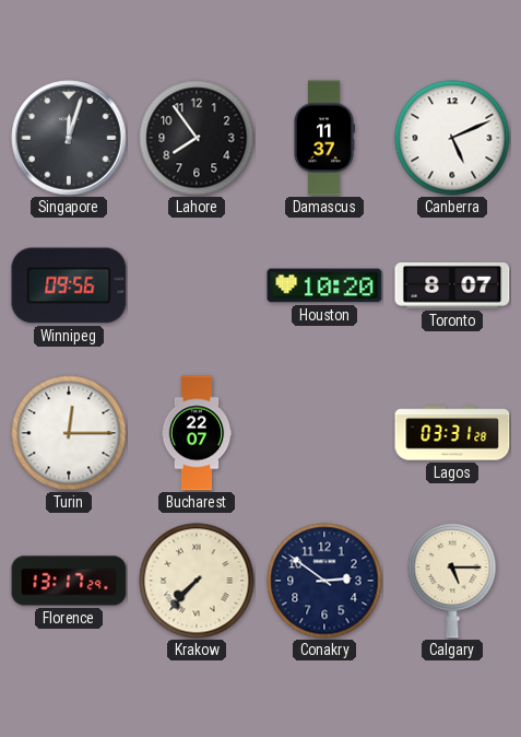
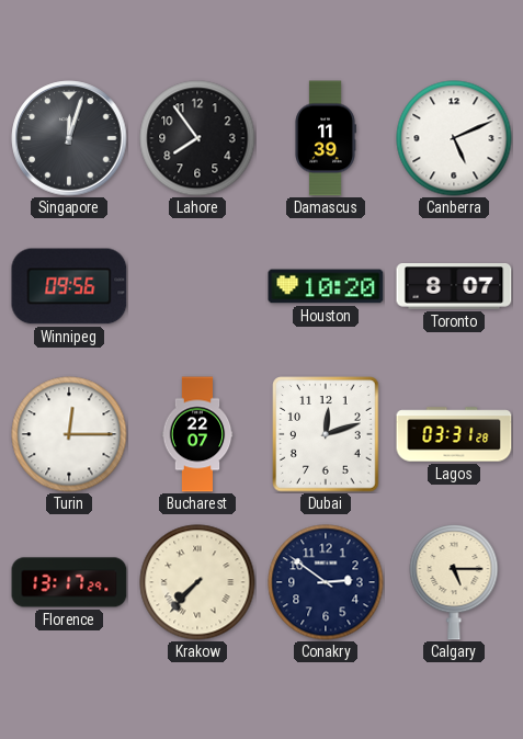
Damascus: 11:37 -> 11:39
Dubai: none -> 12:12
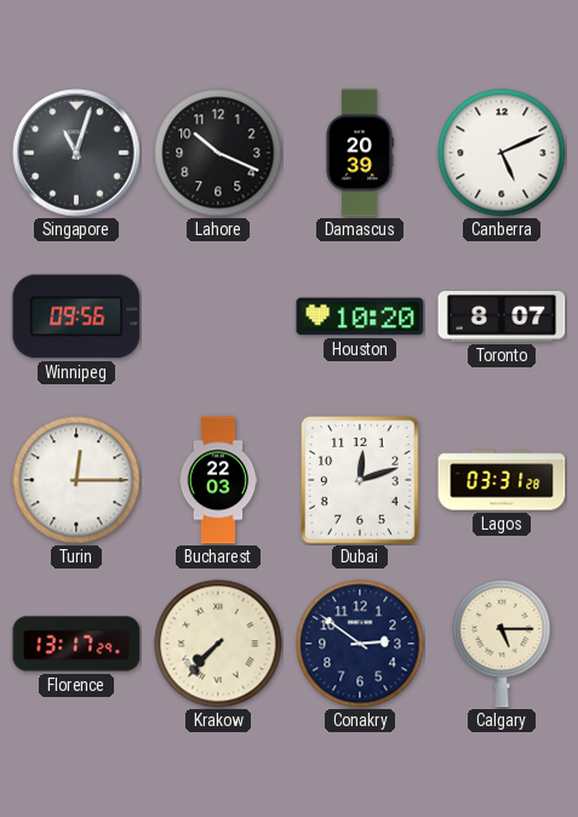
Singapore: 12:03 -> 11:03
Lahore: 7:54 -> 10:19
Damascus: 11:39 -> 20:39
Bucharest: 22:07 -> 22:03
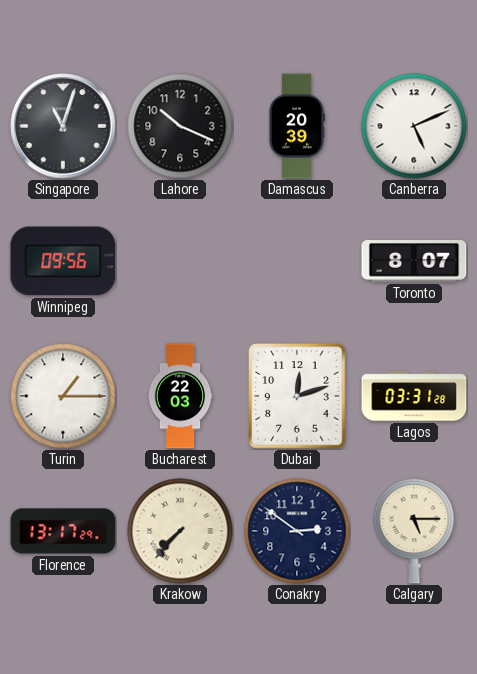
Houston: 10:20 -> none
Turin: 12:15 -> 1:15
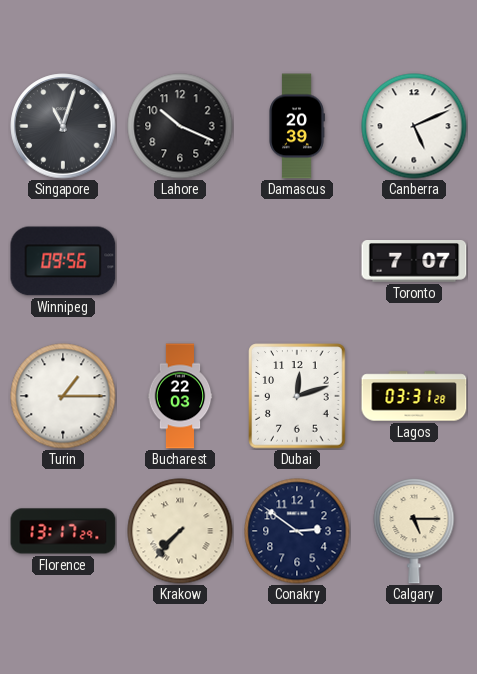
Toronto: 8:07 -> 7:07
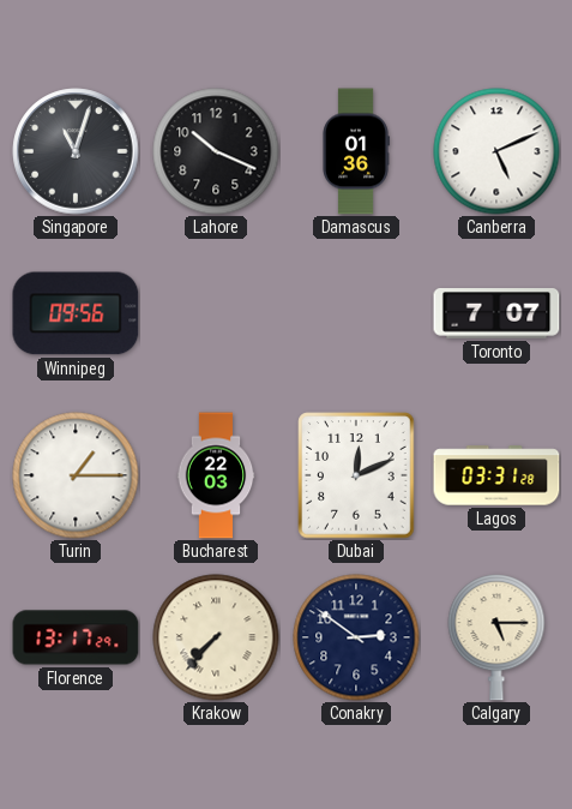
Damascus: 20:39 -> 01:36
Dubai: 12:12 -> 12:11
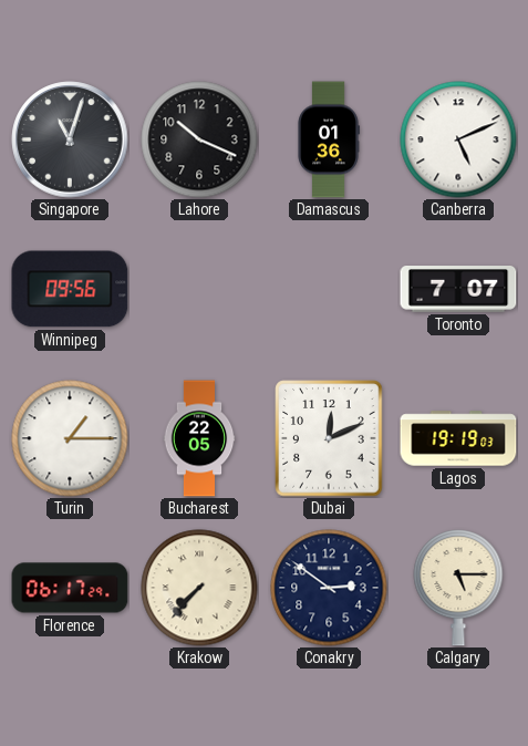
Bucharest: 22:03 -> 22:05
Lagos: 03:31 -> 19:19
Florence: 13:17 -> 06:17
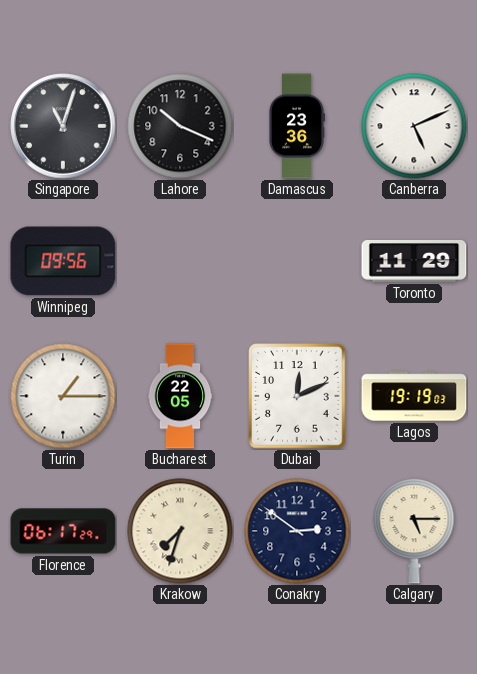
Damascus: 01:36 -> 23:36
Toronto: 7:07 -> 11:29
Krakow: 7:37 -> 7:33
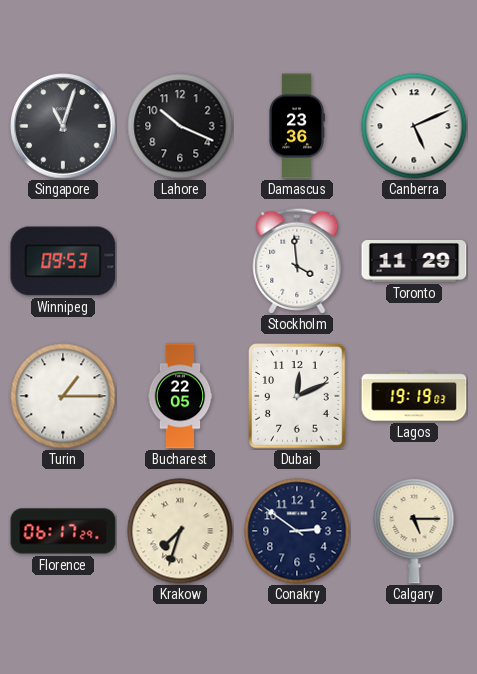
Winnipeg: 09:56 -> 09:53
Stockholm: none -> 3:59
